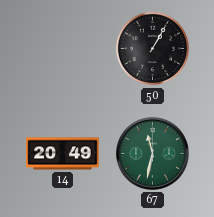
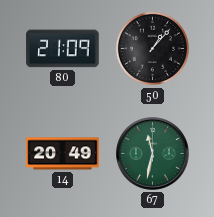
80: none -> 21:09
50: 1:05 -> 1:07
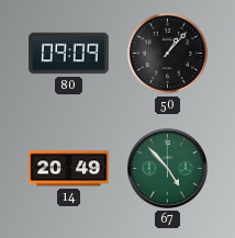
80: 21:09 -> 09:09
67: 11:32 -> 4:53
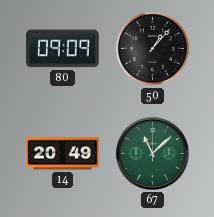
67: 4:53 -> 11:08
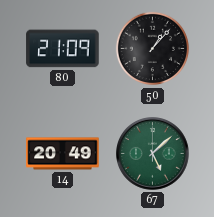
80: 09:09 -> 21:09
67: 11:08 -> 5:08
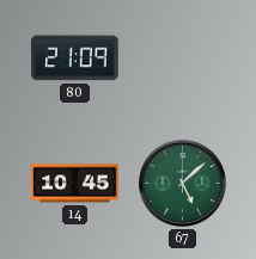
50: 1:07 -> none
14: 20:49 -> 10:45
